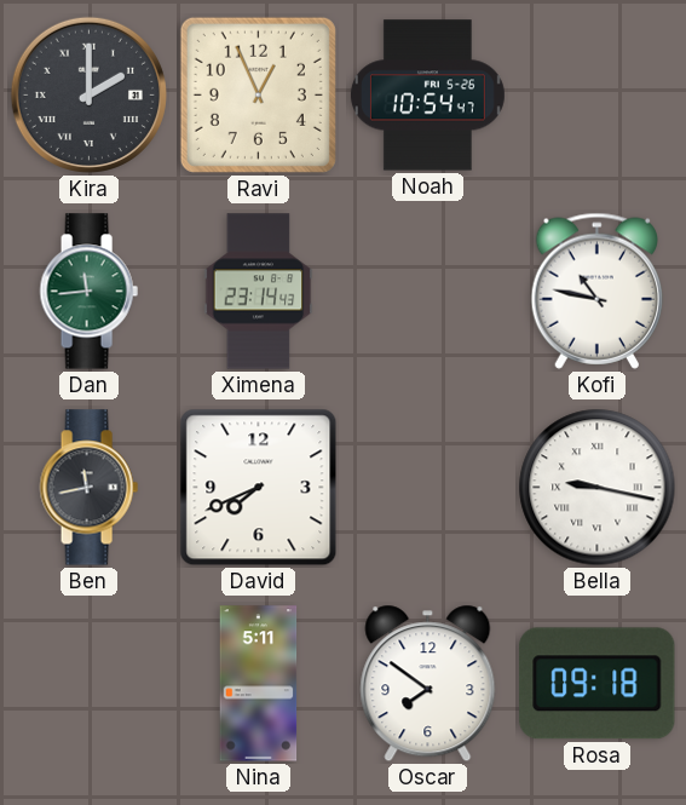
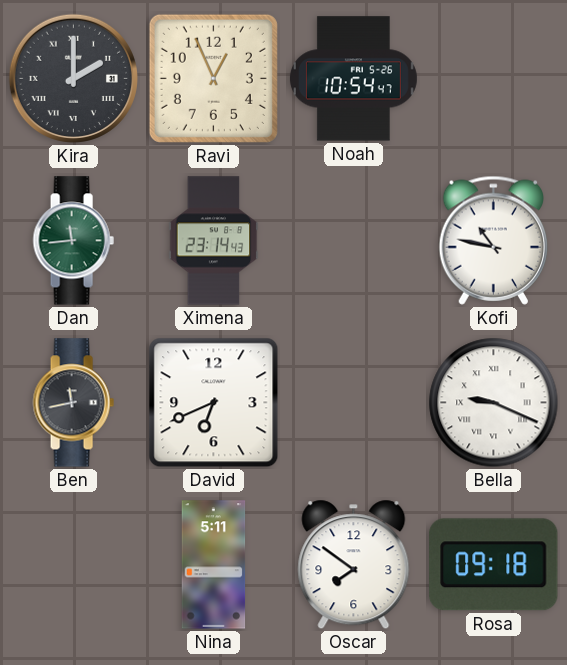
David: 7:41 -> 6:41
Bella: 9:17 -> 9:19
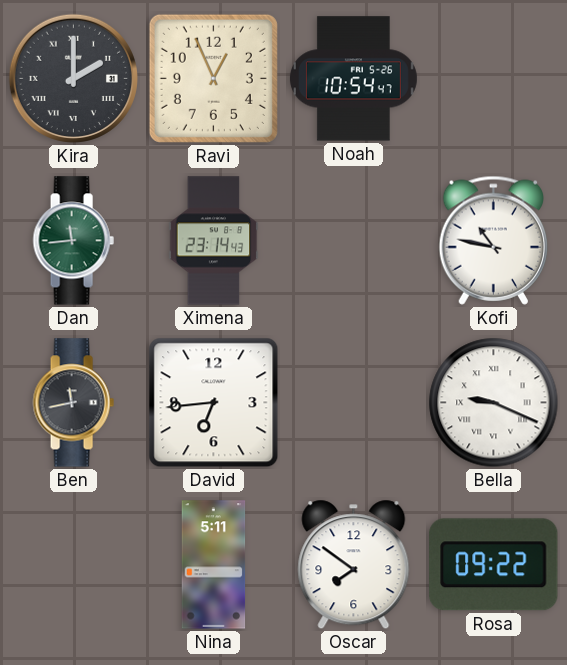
David: 6:41 -> 6:44
Rosa: 09:18 -> 09:22
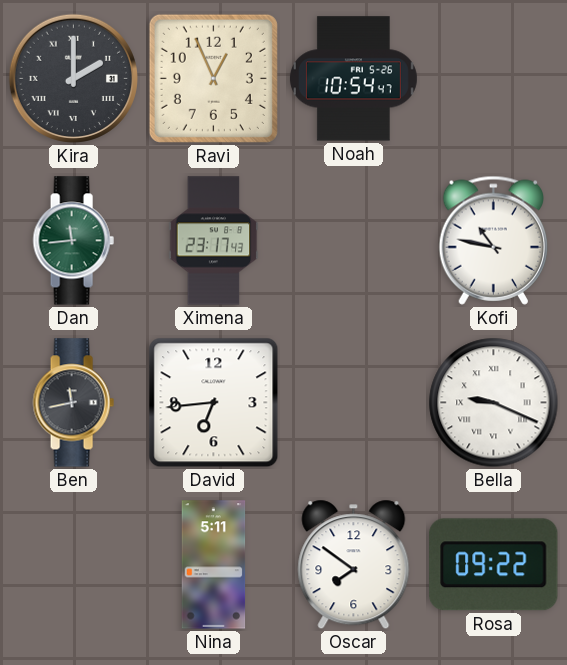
Ximena: 23:14 -> 23:17
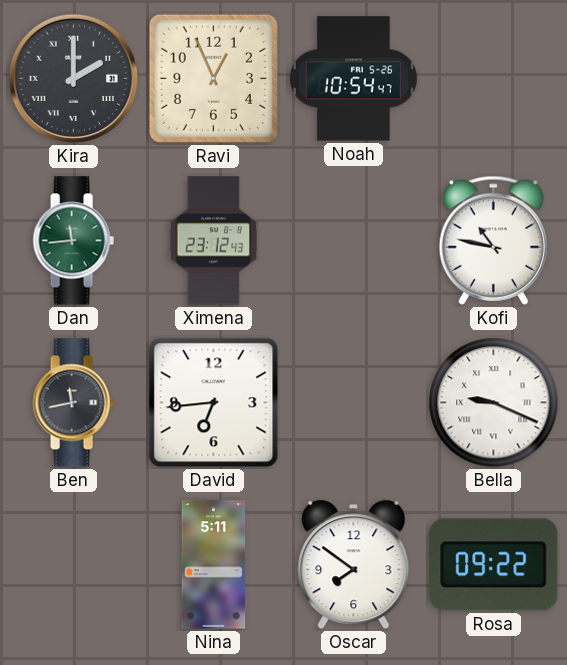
Ximena: 23:17 -> 23:12
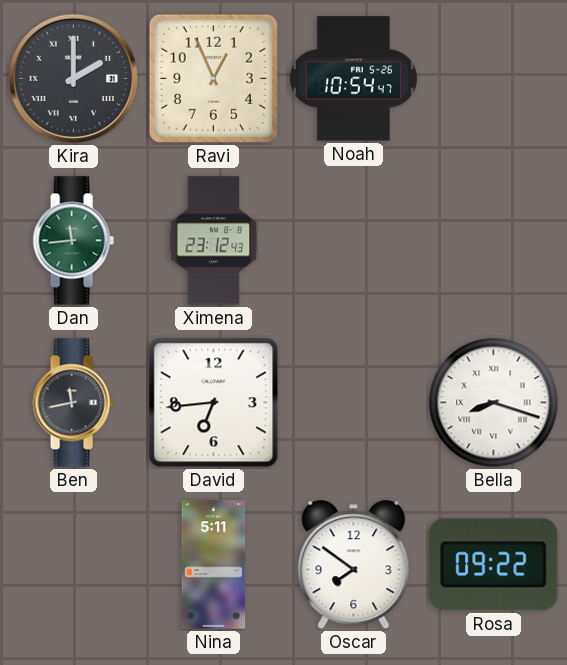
Kofi: 10:47 -> none
Bella: 9:19 -> 8:18
